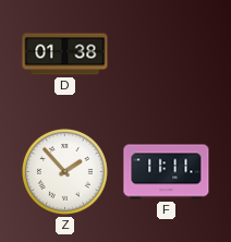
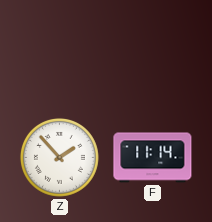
D: 01:38 -> none
F: 11:11 -> 11:14
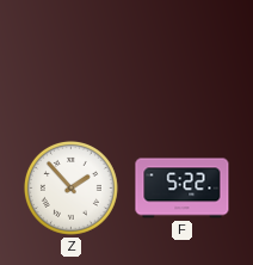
F: 11:14 -> 5:22
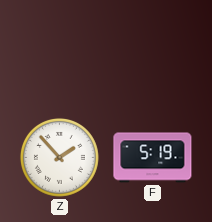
F: 5:22 -> 5:19
